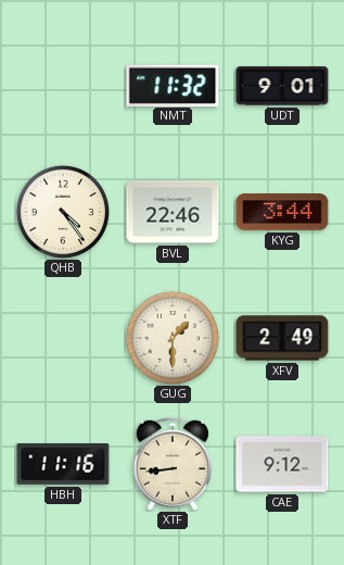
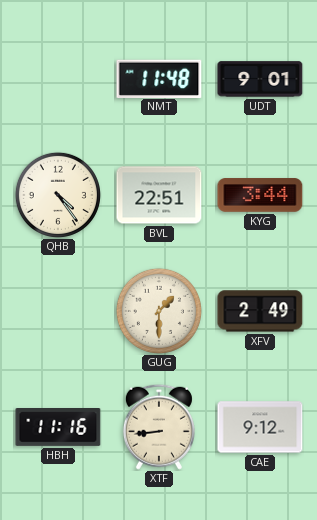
NMT: 11:32 -> 11:48
BVL: 22:46 -> 22:51
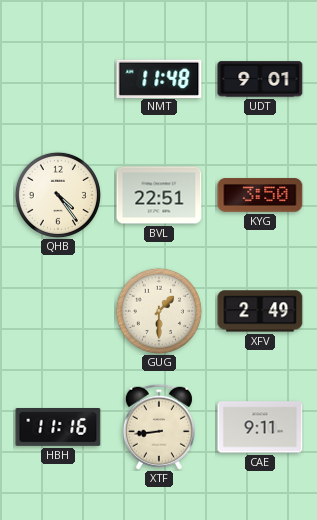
KYG: 3:44 -> 3:50
CAE: 9:12 -> 9:11
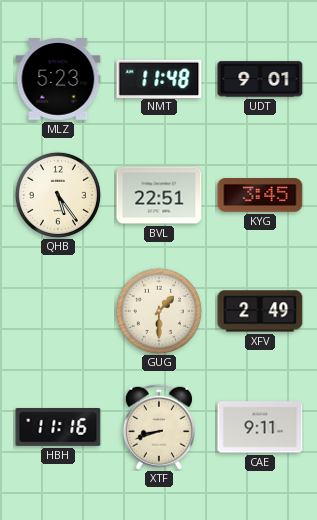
MLZ: none -> 5:23
QHB: 4:24 -> 5:24
KYG: 3:50 -> 3:45
XTF: 8:44 -> 8:42
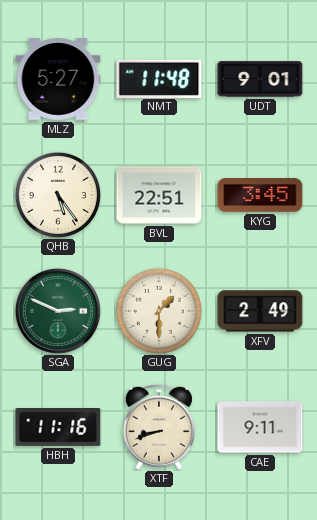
MLZ: 5:23 -> 5:27
SGA: none -> 2:49
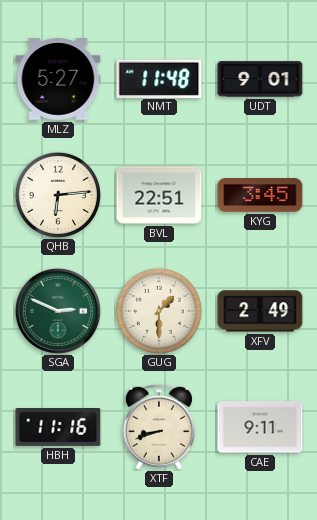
QHB: 5:24 -> 6:14
